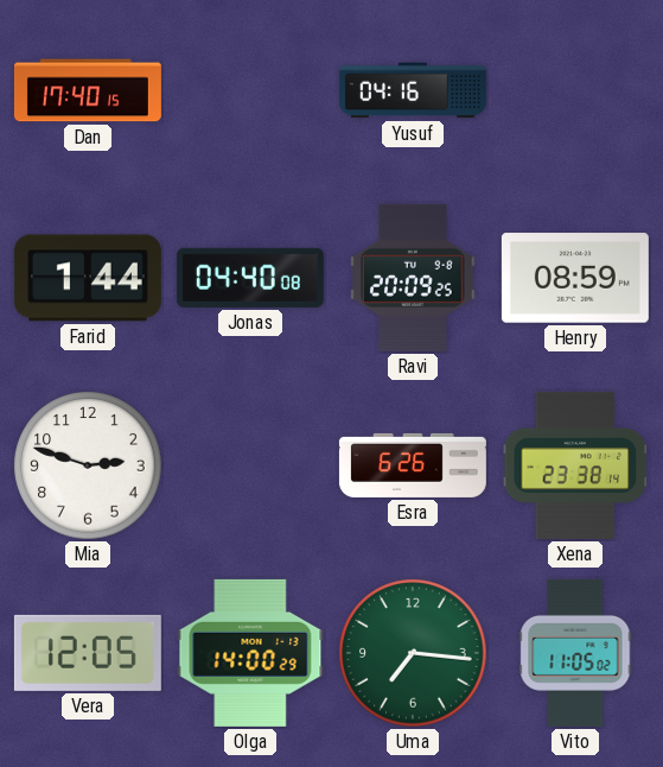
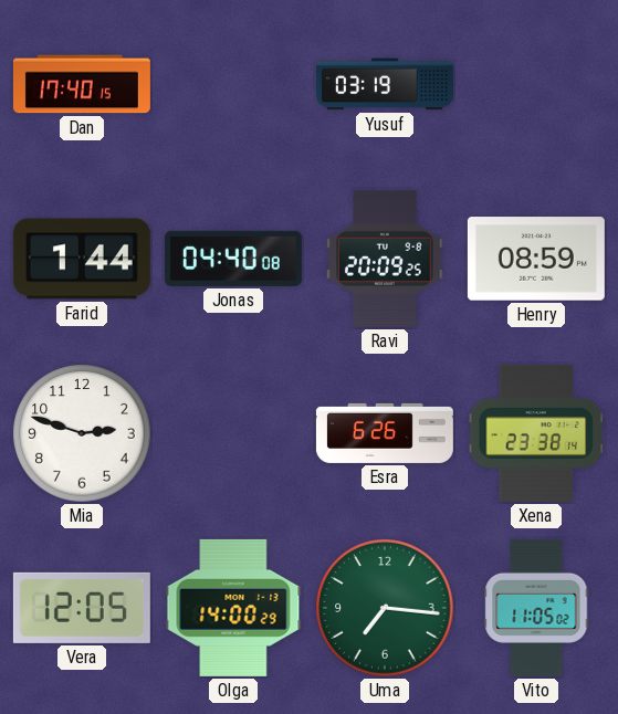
Yusuf: 04:16 -> 03:19
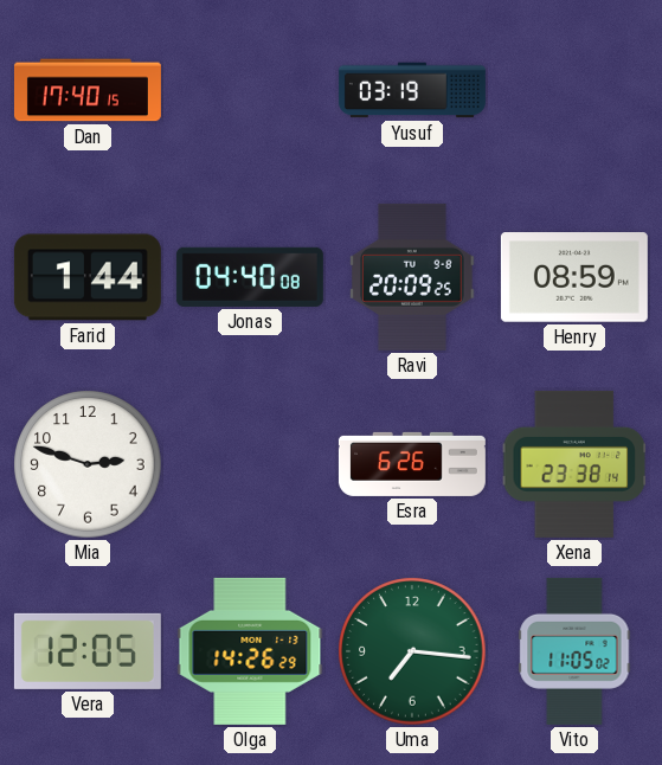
Olga: 14:00 -> 14:26
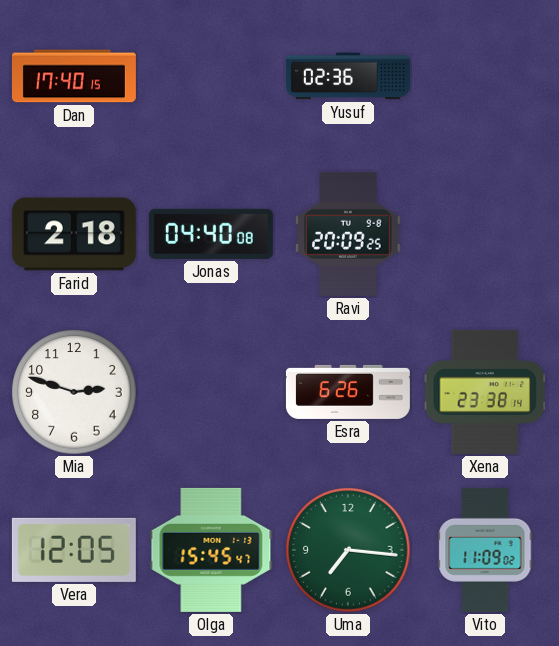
Yusuf: 03:19 -> 02:36
Farid: 1:44 -> 2:18
Henry: 08:59 -> none
Olga: 14:26 -> 15:45
Vito: 11:05 -> 11:09
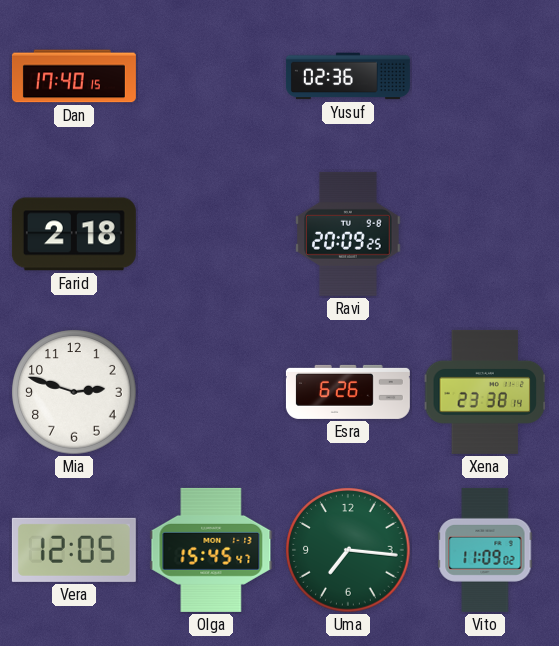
Jonas: 04:40 -> none
